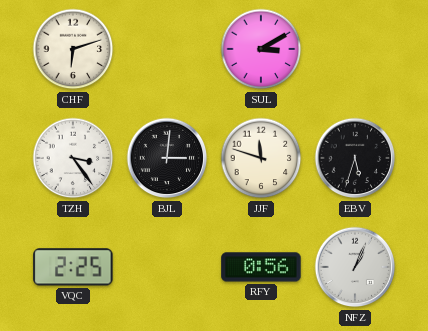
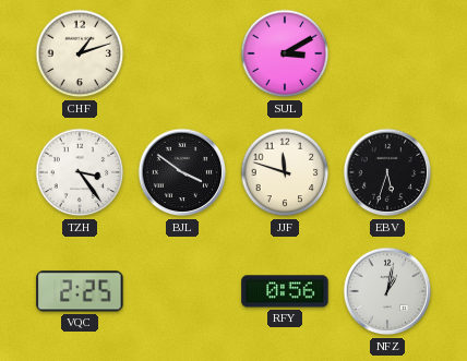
CHF: 6:12 -> 1:12
BJL: 3:01 -> 3:51
NFZ: 1:04 -> 1:02
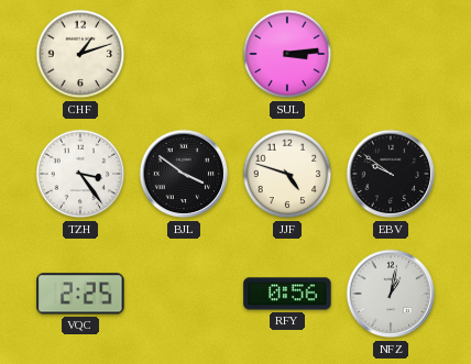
SUL: 3:10 -> 3:14
JJF: 11:48 -> 4:48
EBV: 5:33 -> 9:51
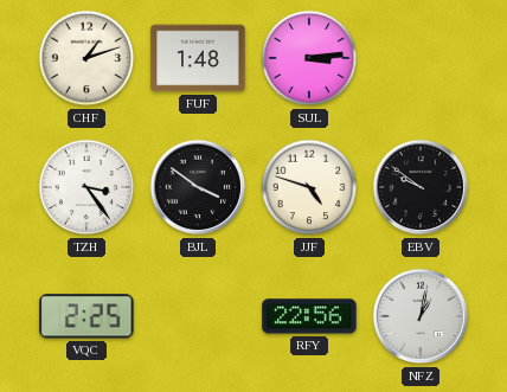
FUF: none -> 1:48
RFY: 0:56 -> 22:56
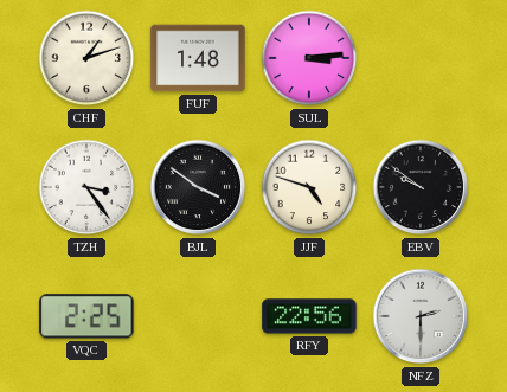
NFZ: 1:02 -> 2:30
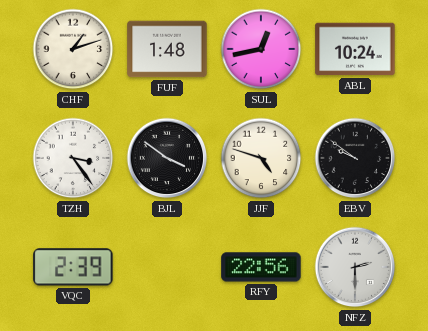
SUL: 3:14 -> 12:43
ABL: none -> 10:24
VQC: 2:25 -> 2:39
